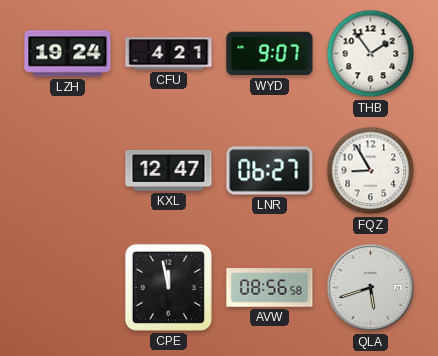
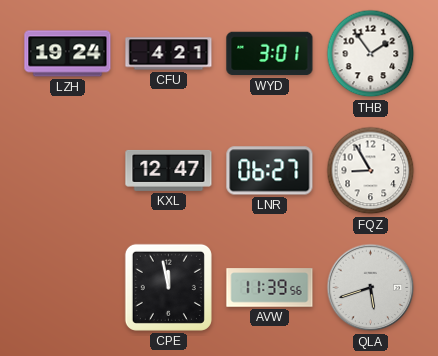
WYD: 9:07 -> 3:01
AVW: 08:56 -> 11:39
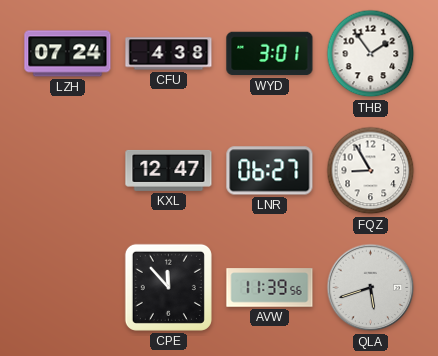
LZH: 19:24 -> 07:24
CFU: 4:21 -> 4:38
CPE: 11:58 -> 11:53
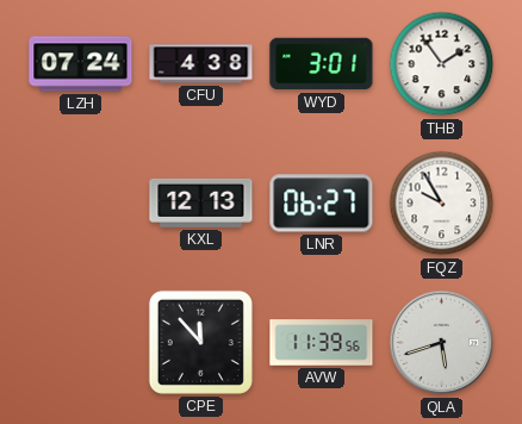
KXL: 12:47 -> 12:13
FQZ: 8:55 -> 9:55
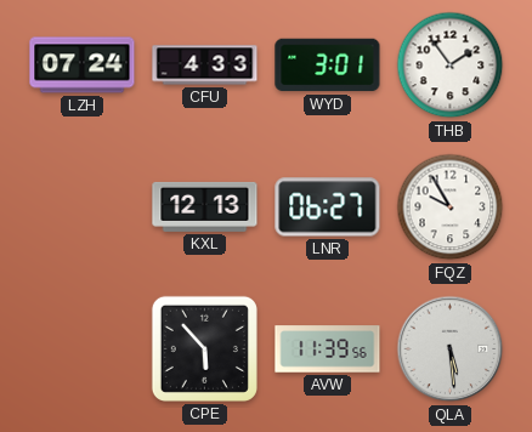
CFU: 4:38 -> 4:33
CPE: 11:53 -> 5:53
QLA: 5:42 -> 5:29
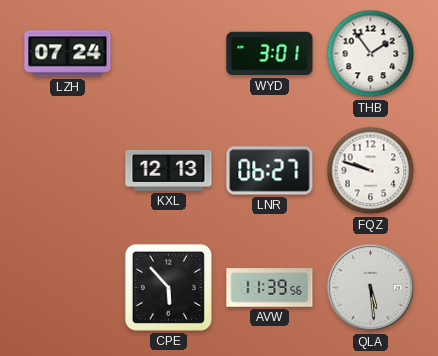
CFU: 4:33 -> none
FQZ: 9:55 -> 9:48
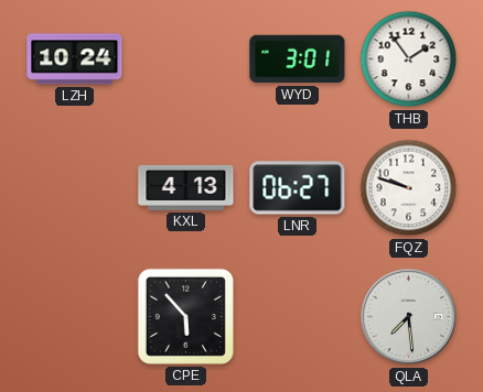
LZH: 07:24 -> 10:24
KXL: 12:13 -> 4:13
AVW: 11:39 -> none
QLA: 5:29 -> 7:29
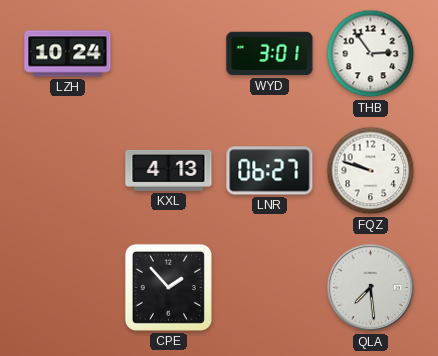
THB: 1:54 -> 2:54
CPE: 5:53 -> 1:53
